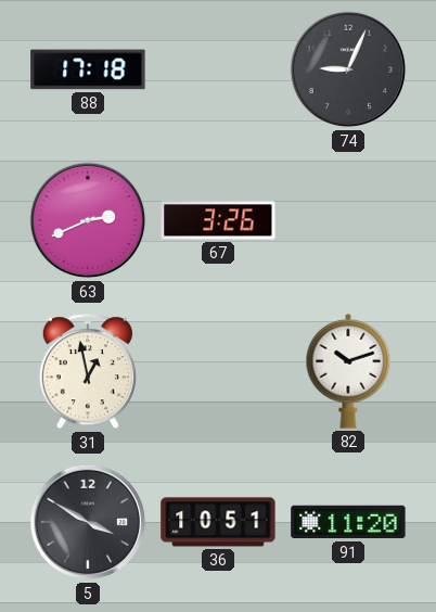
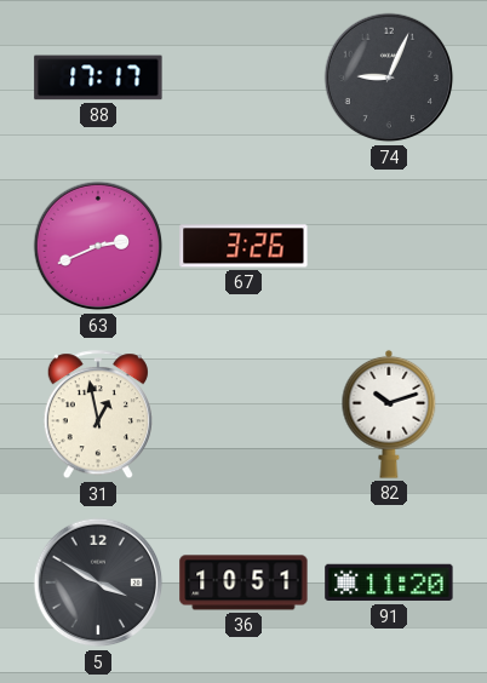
88: 17:18 -> 17:17
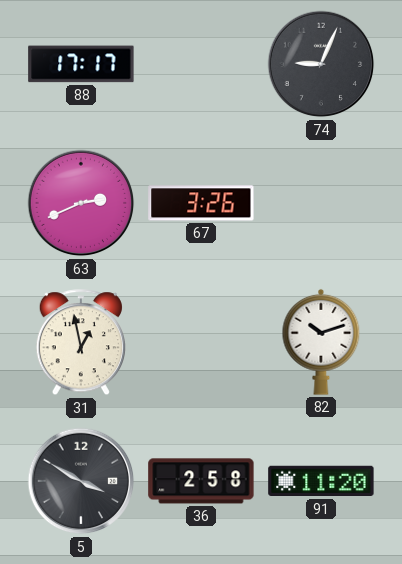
36: 10:51 -> 2:58
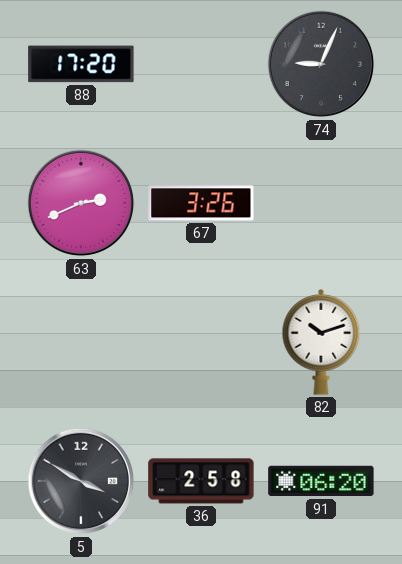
88: 17:17 -> 17:20
31: 12:58 -> none
91: 11:20 -> 06:20
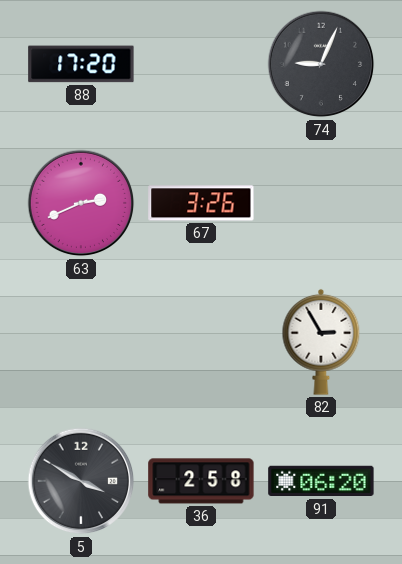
82: 10:12 -> 2:55
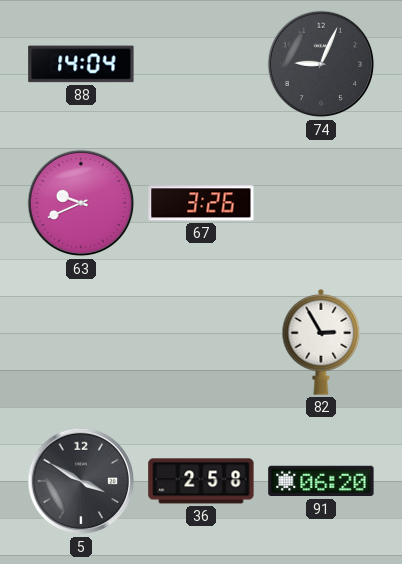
88: 17:20 -> 14:04
63: 2:41 -> 9:41
